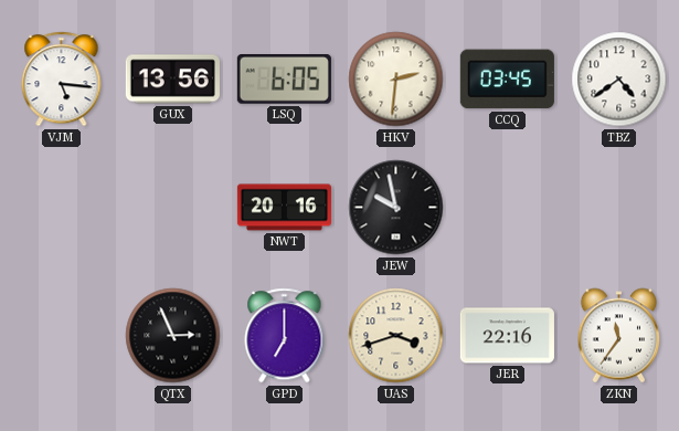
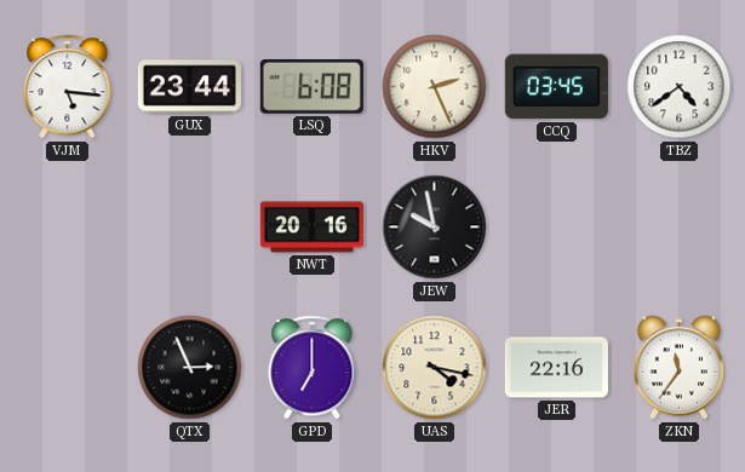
GUX: 13:56 -> 23:44
LSQ: 6:05 -> 6:08
HKV: 2:31 -> 2:26
UAS: 3:42 -> 4:17
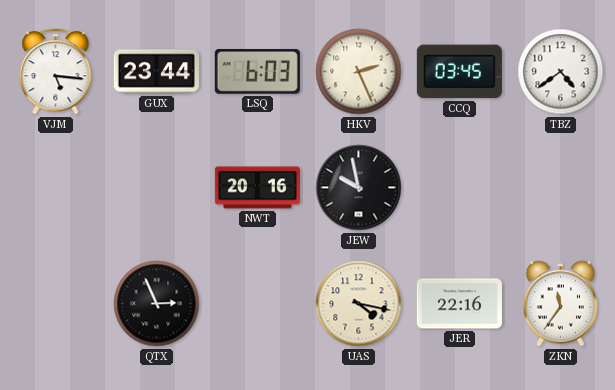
LSQ: 6:08 -> 6:03
GPD: 7:00 -> none
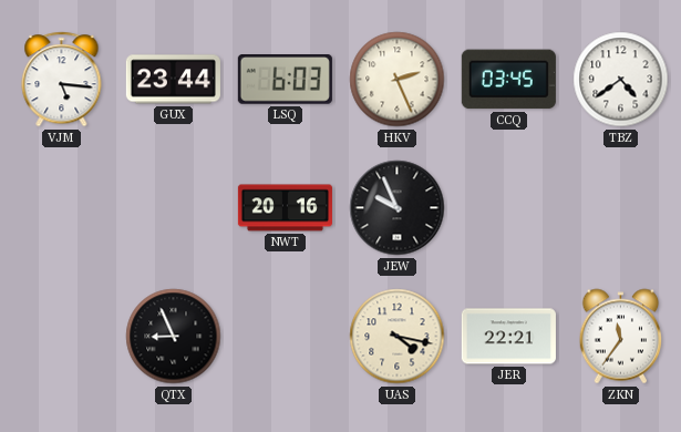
JEW: 9:58 -> 9:56
QTX: 2:56 -> 8:56
JER: 22:16 -> 22:21
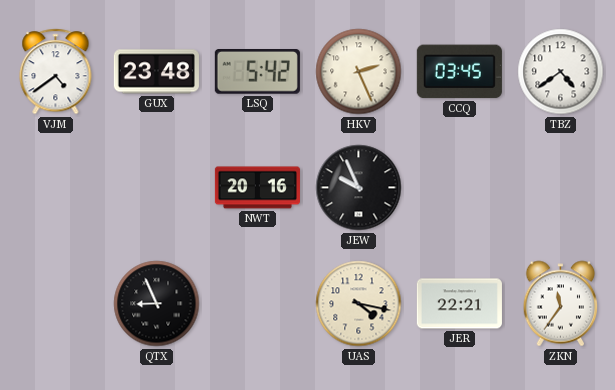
VJM: 5:16 -> 4:39
GUX: 23:44 -> 23:48
LSQ: 6:03 -> 5:42
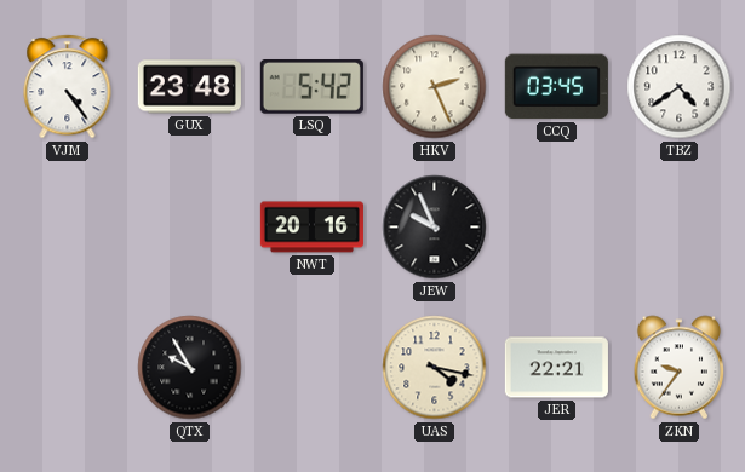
VJM: 4:39 -> 4:24
QTX: 8:56 -> 9:55
ZKN: 11:36 -> 9:36
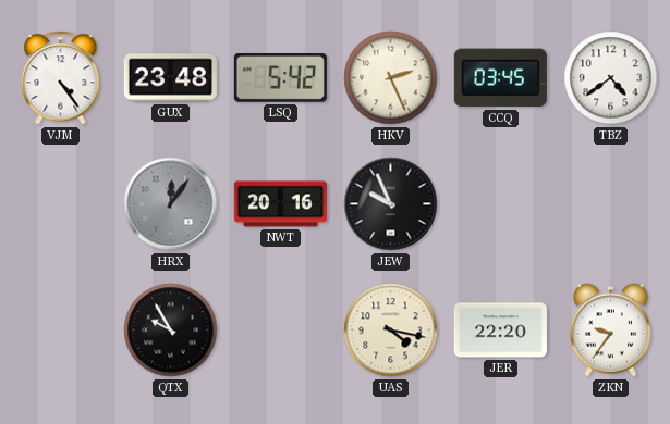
HRX: none -> 12:06
JER: 22:21 -> 22:20
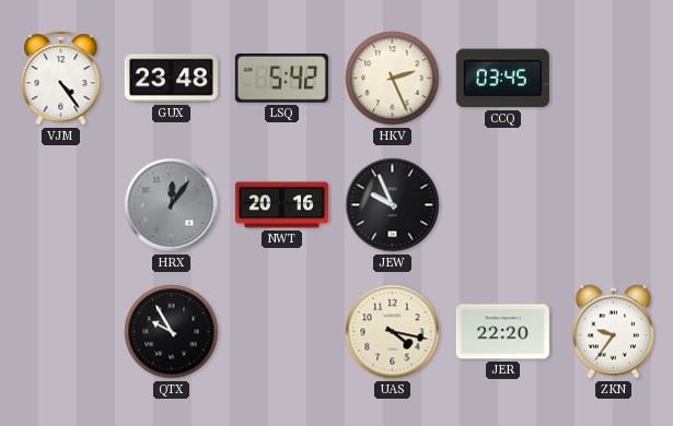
TBZ: 4:39 -> none
